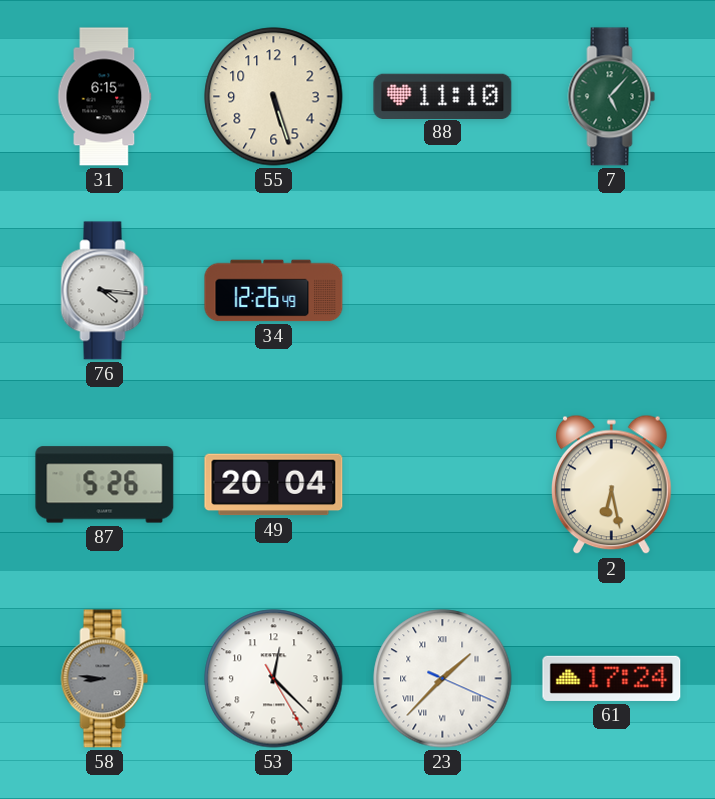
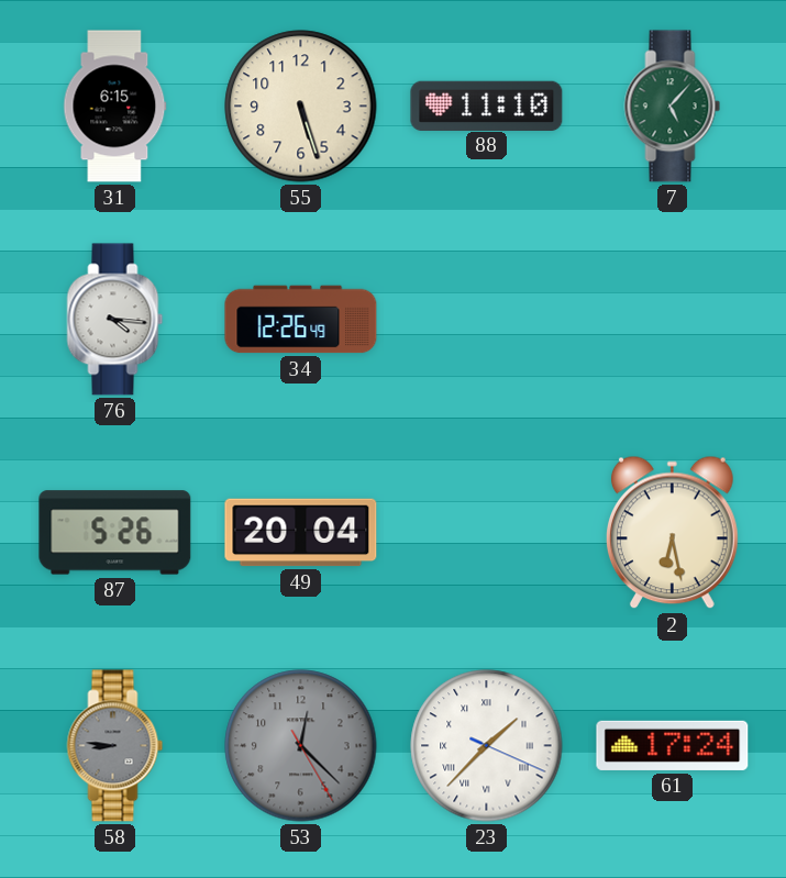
53 dial: white -> grey
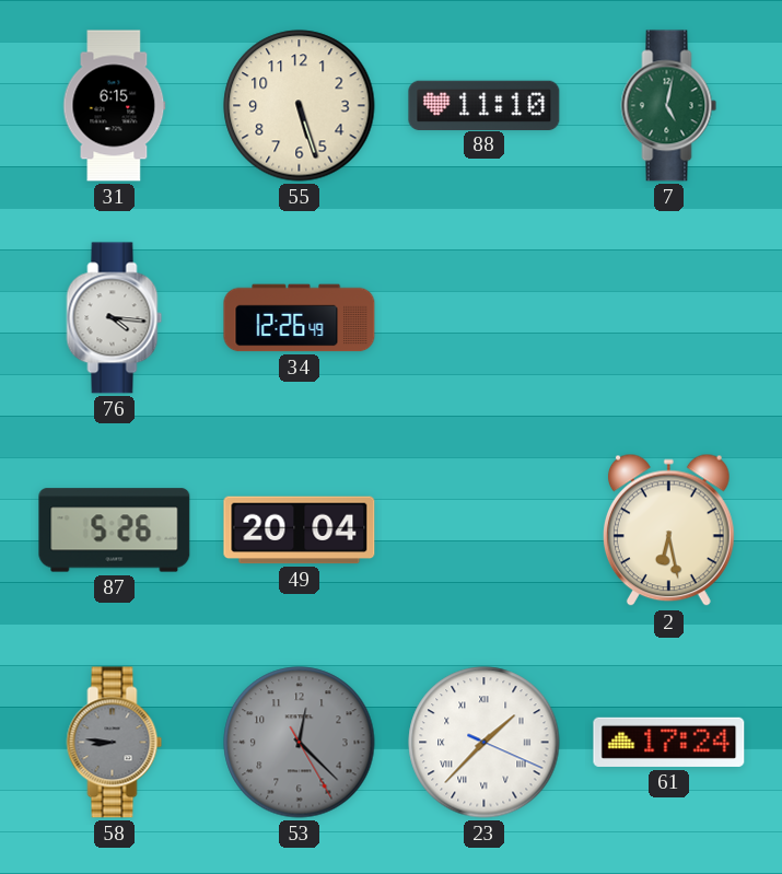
7: 5:07 -> 5:02
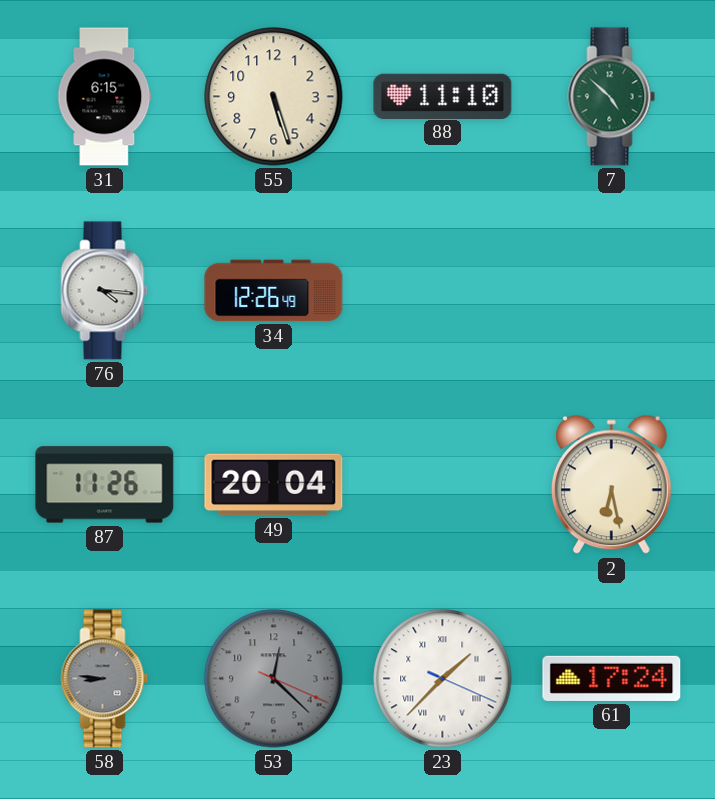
7: 5:02 -> 4:52
87: 5:26 -> 11:26
53: 12:22:25 -> 12:22:19
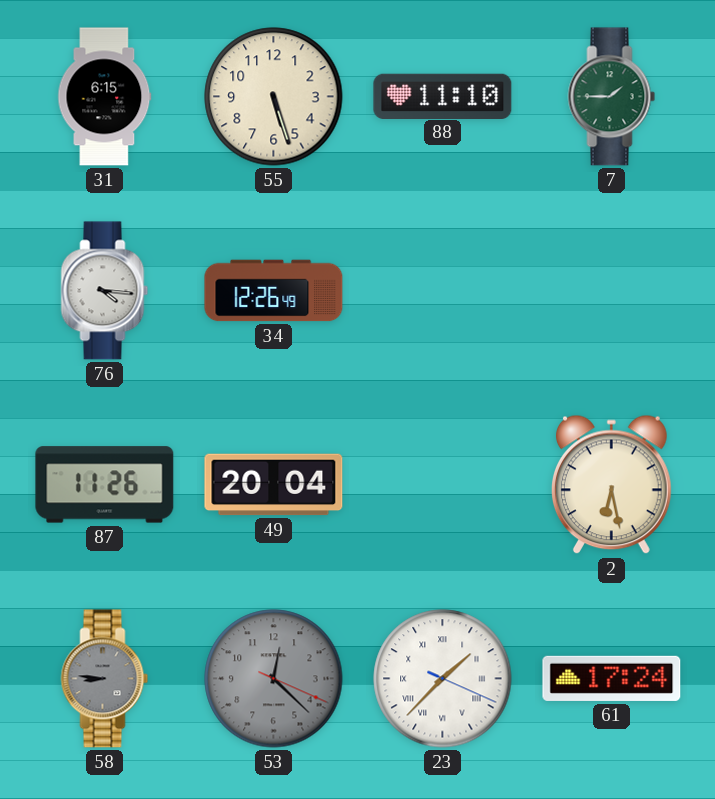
7: 4:52 -> 1:45
